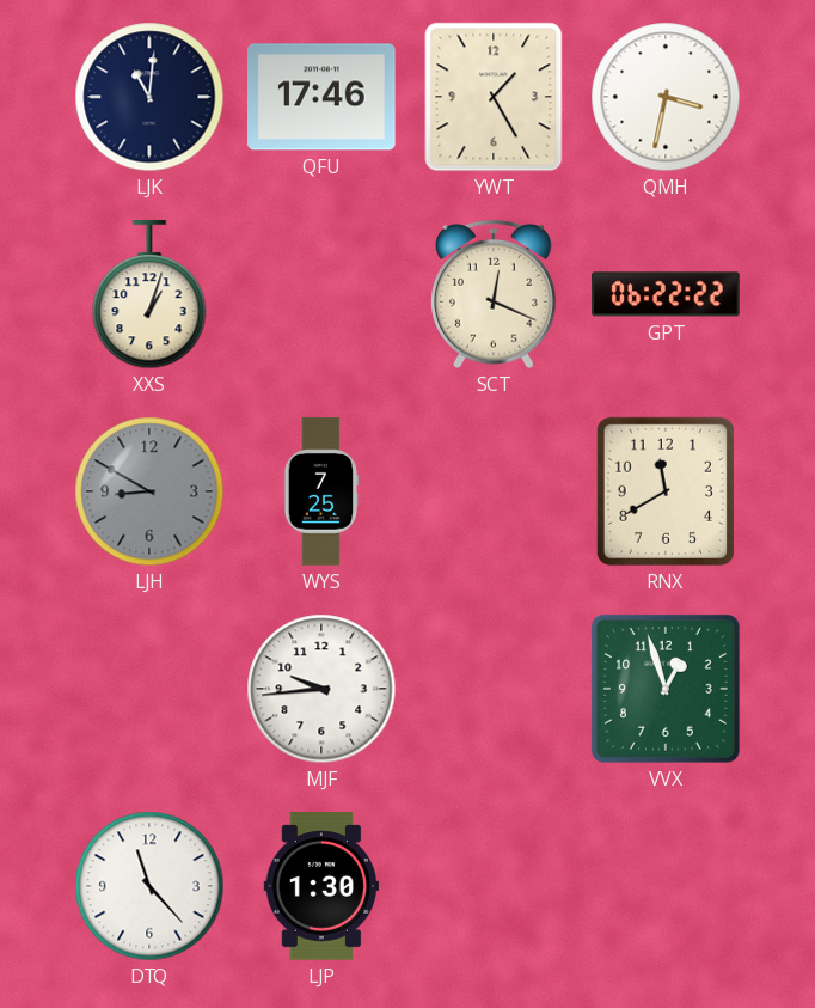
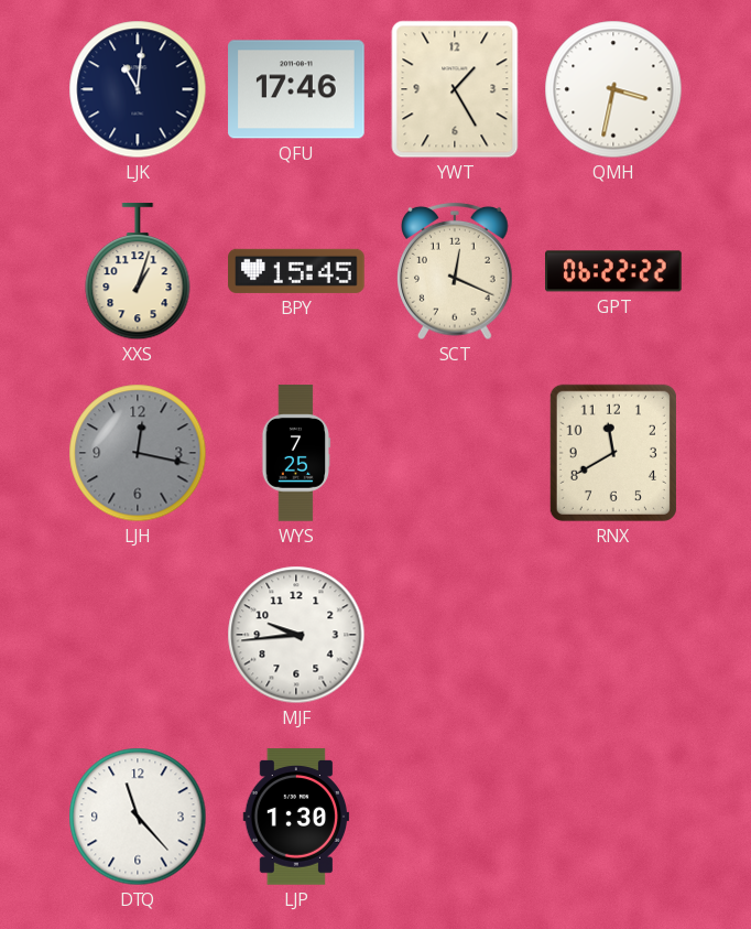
BPY: none -> 15:45
LJH: 8:50 -> 12:17
VVX: 12:57 -> none
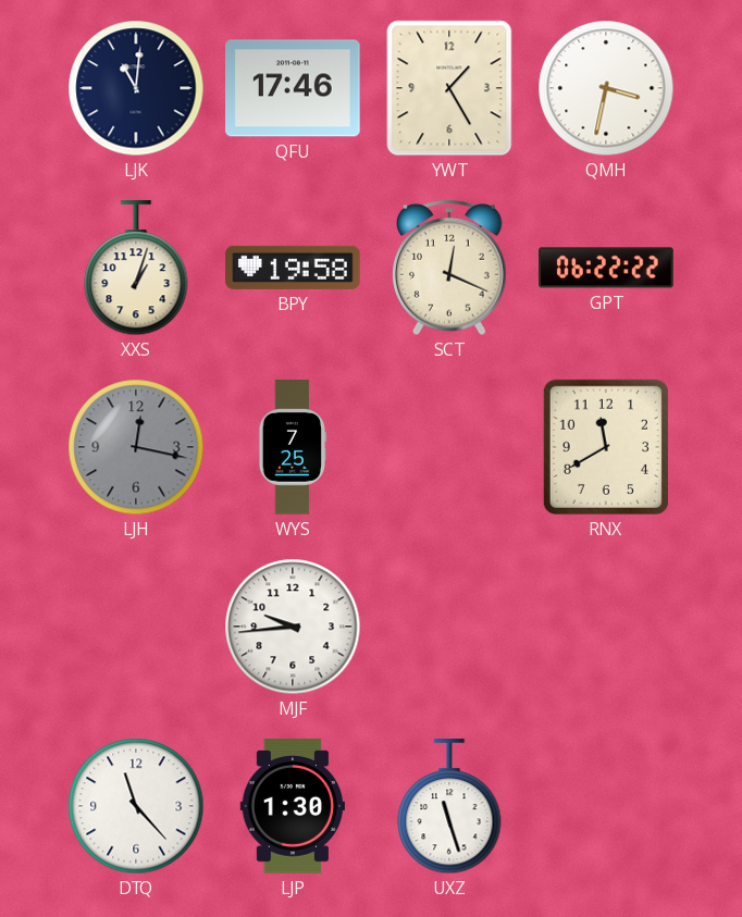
BPY: 15:45 -> 19:58
UXZ: none -> 11:27
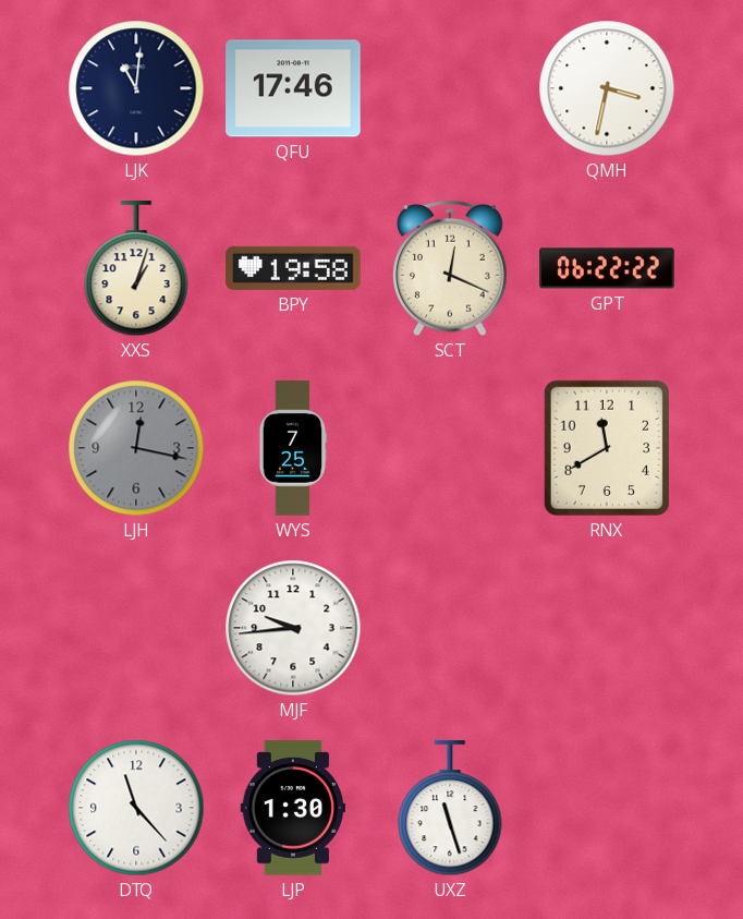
YWT: 1:25 -> none
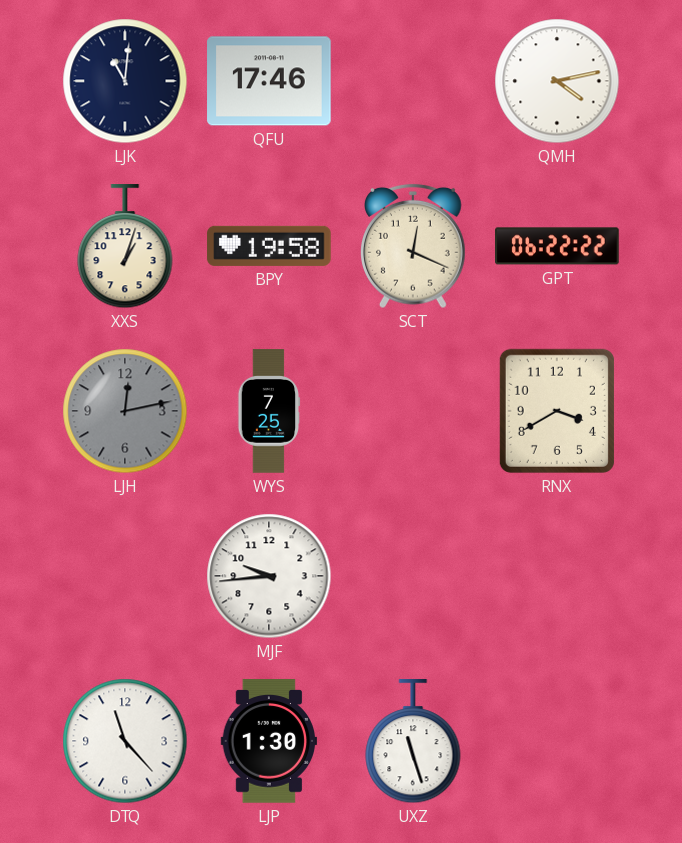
QMH: 3:32 -> 4:13
LJH: 12:17 -> 12:13
RNX: 11:40 -> 3:40
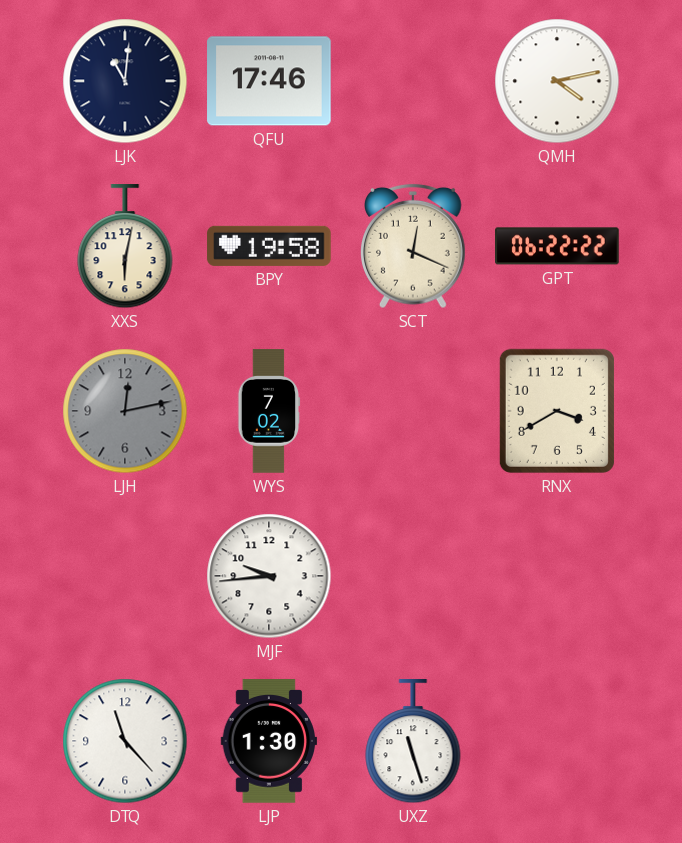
XXS: 1:03 -> 6:02
WYS: 7:25 -> 7:02
